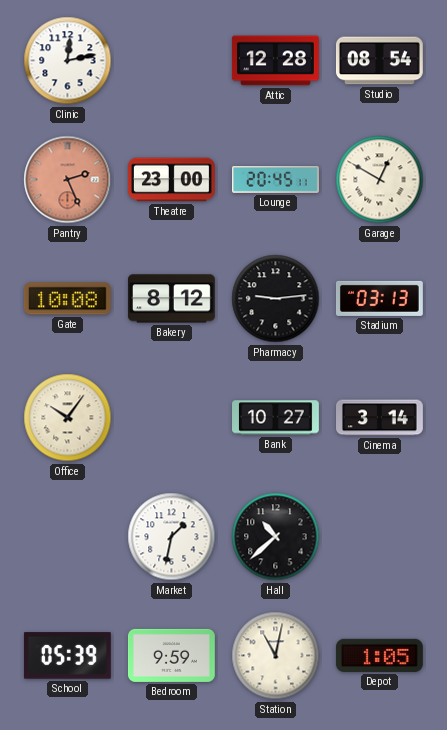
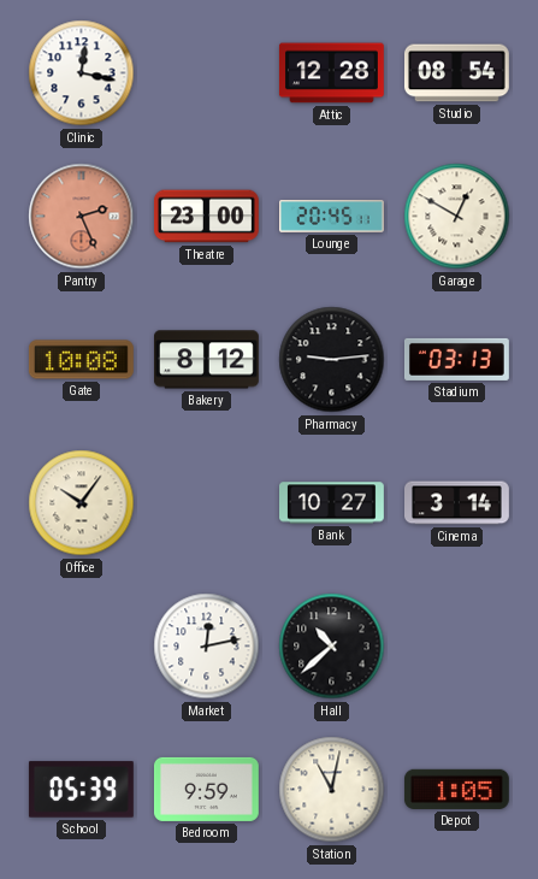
Clinic: 12:13 -> 12:17
Market: 1:32 -> 12:13
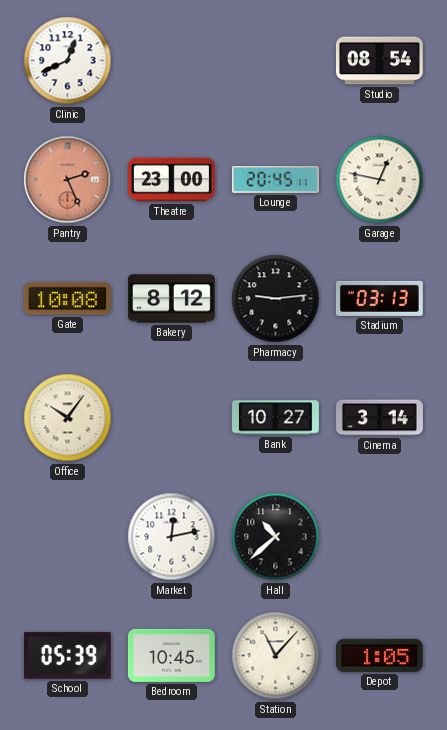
Clinic: 12:17 -> 12:41
Attic: 12:28 -> none
Garage: 12:50 -> 12:47
Bedroom: 9:59 -> 10:45
Station: 11:02 -> 11:07
